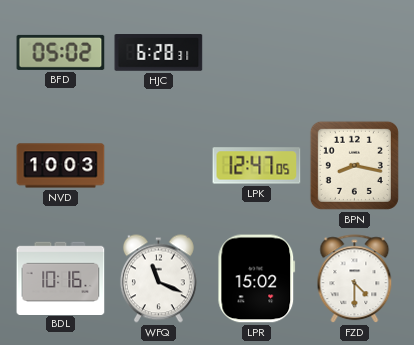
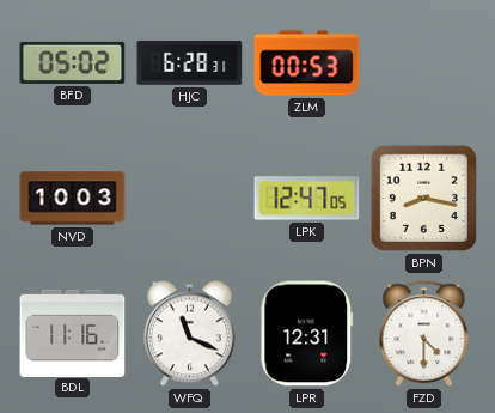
ZLM: none -> 00:53
BDL: 10:16 -> 11:16
LPR: 15:02 -> 12:31
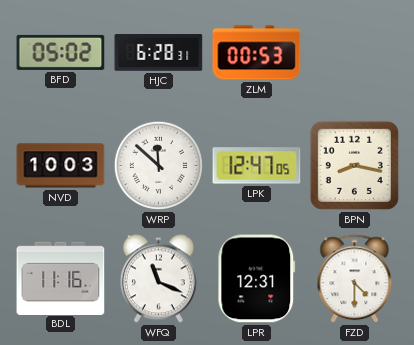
WRP: none -> 11:52
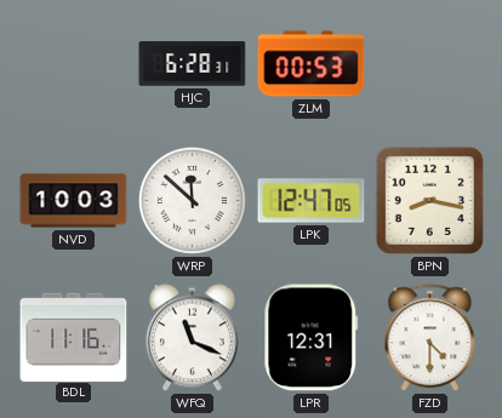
BFD: 05:02 -> none
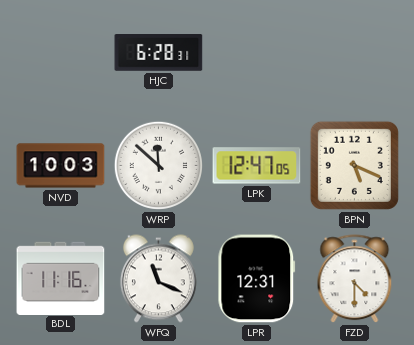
ZLM: 00:53 -> none
BPN: 8:17 -> 5:19
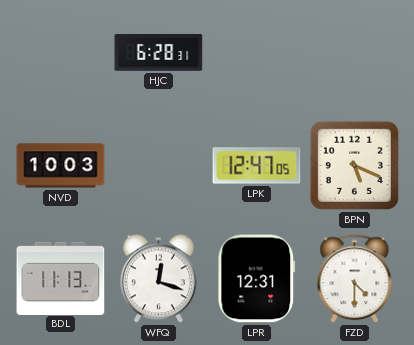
WRP: 11:52 -> none
BDL: 11:16 -> 11:13
WFQ: 11:19 -> 12:18
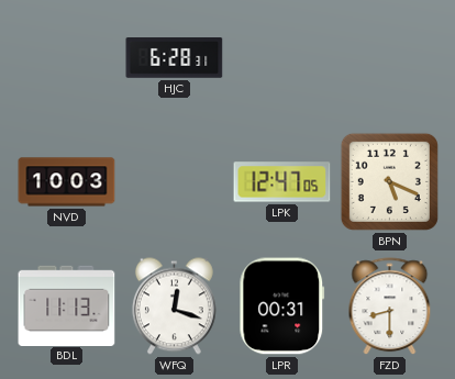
LPR: 12:31 -> 00:31
FZD: 4:30 -> 8:30
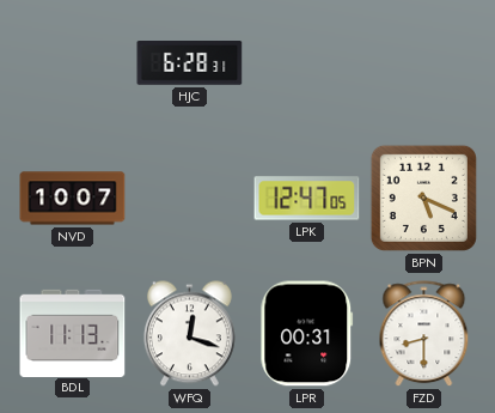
NVD: 10:03 -> 10:07
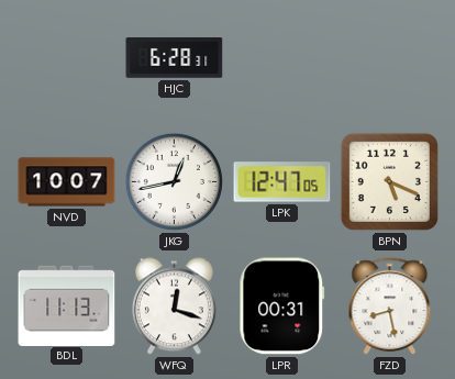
JKG: none -> 12:43
FZD: 8:30 -> 8:28
